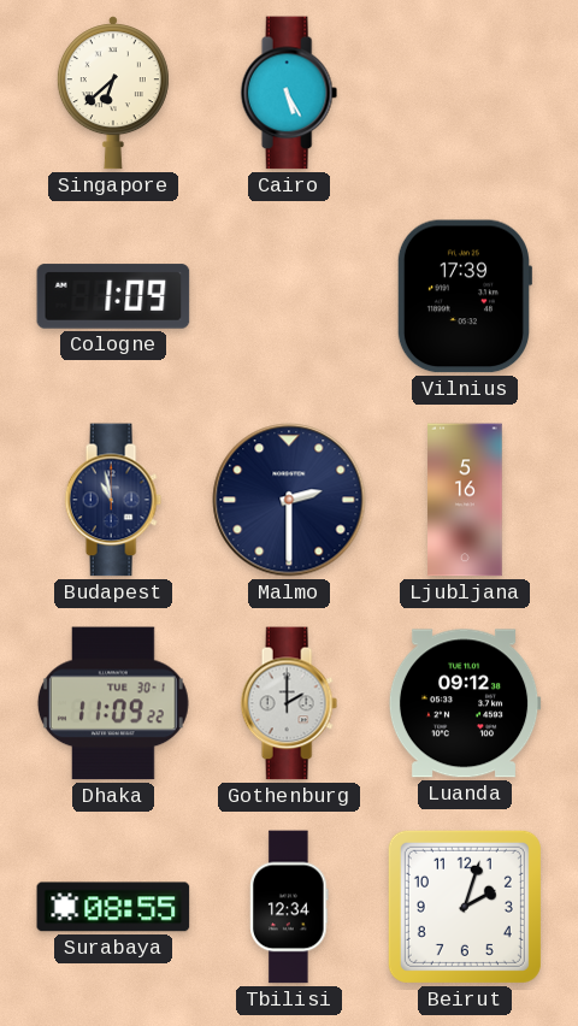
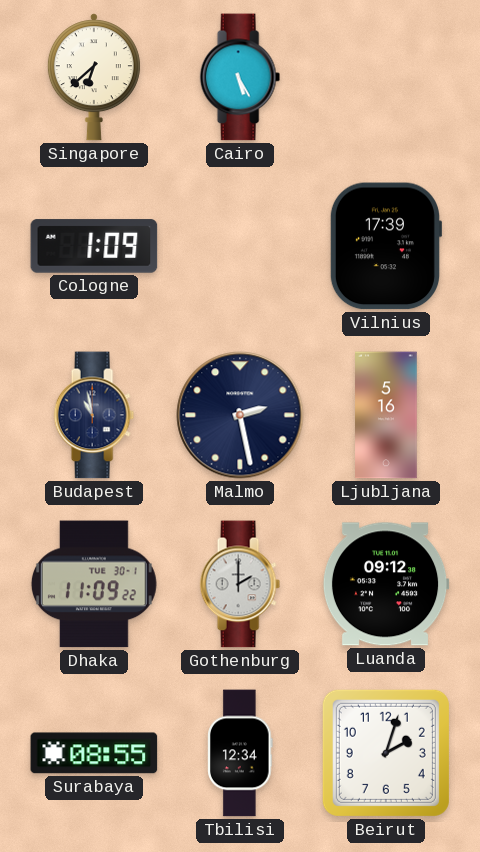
Malmo: 2:30 -> 2:28
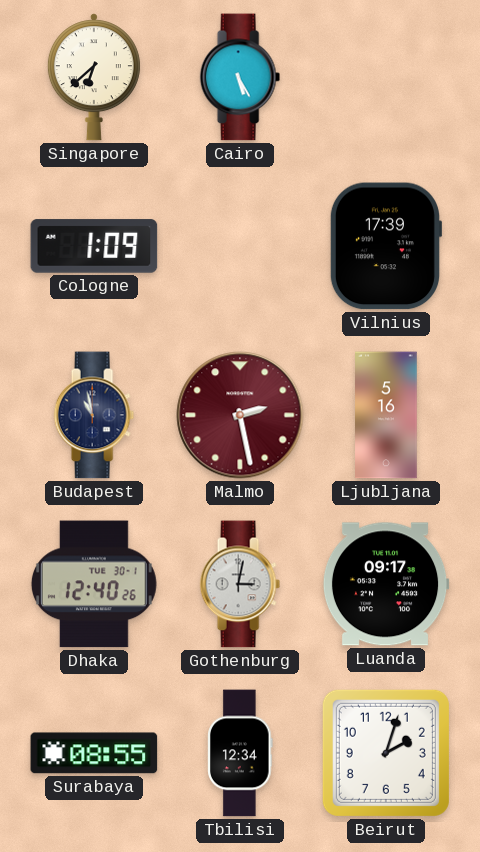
Malmo dial: navy -> burgundy
Dhaka: 11:09 -> 12:40
Gothenburg: 2:00 -> 3:02
Luanda: 09:12 -> 09:17
